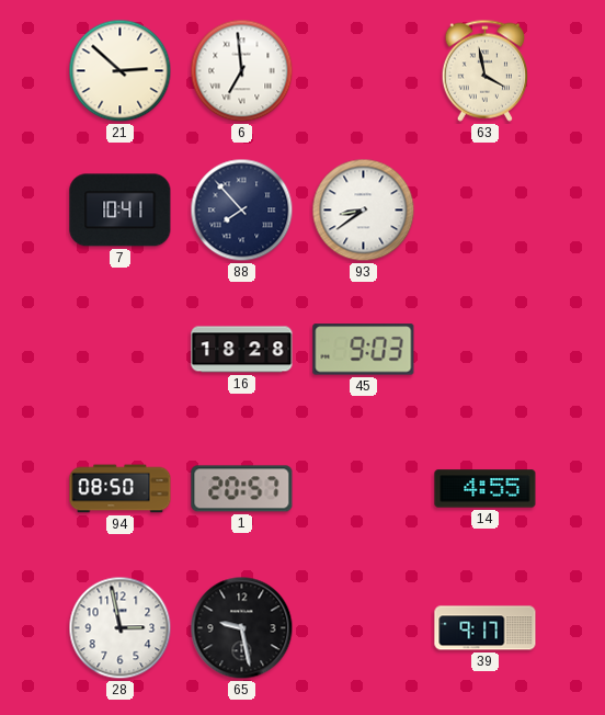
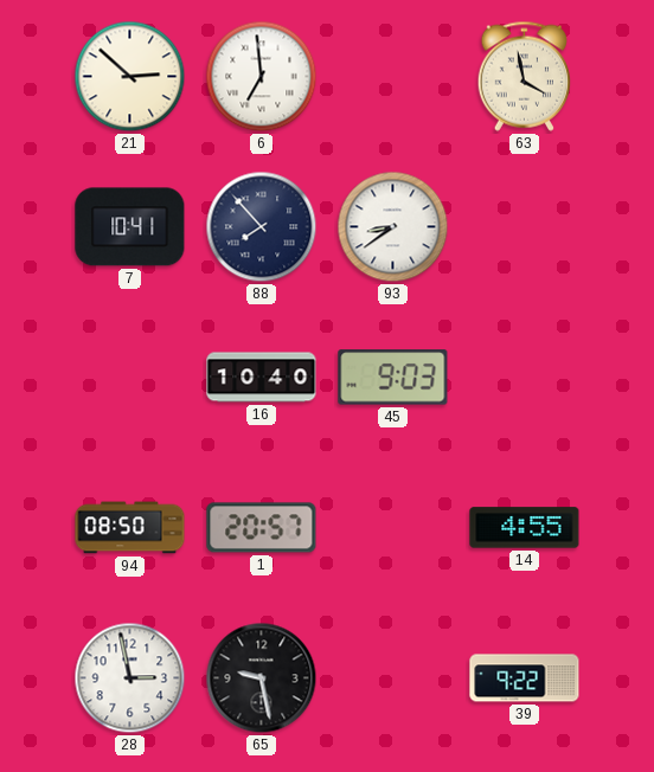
16: 18:28 -> 10:40
39: 9:17 -> 9:22
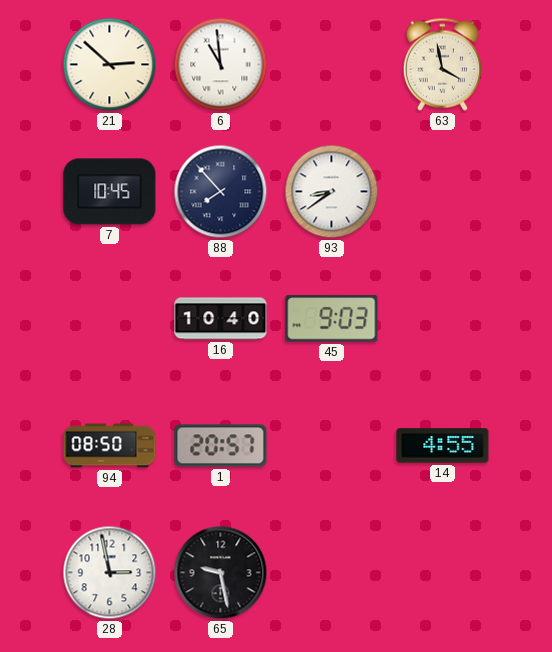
6: 6:59 -> 10:59
7: 10:41 -> 10:45
39: 9:22 -> none
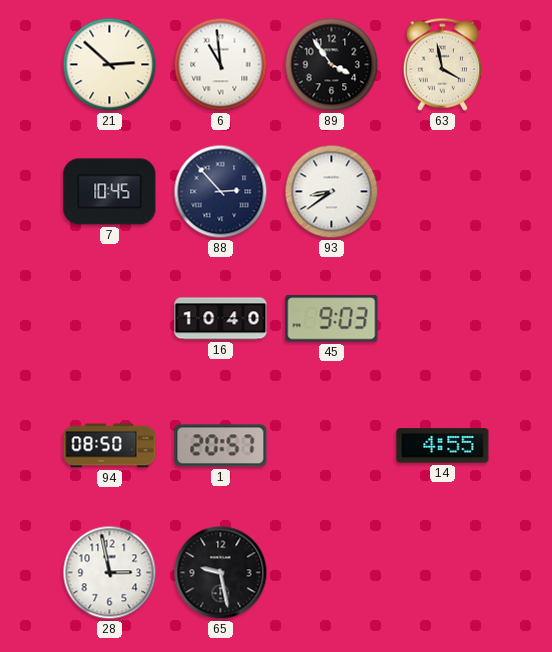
89: none -> 3:54
88: 7:53 -> 2:53
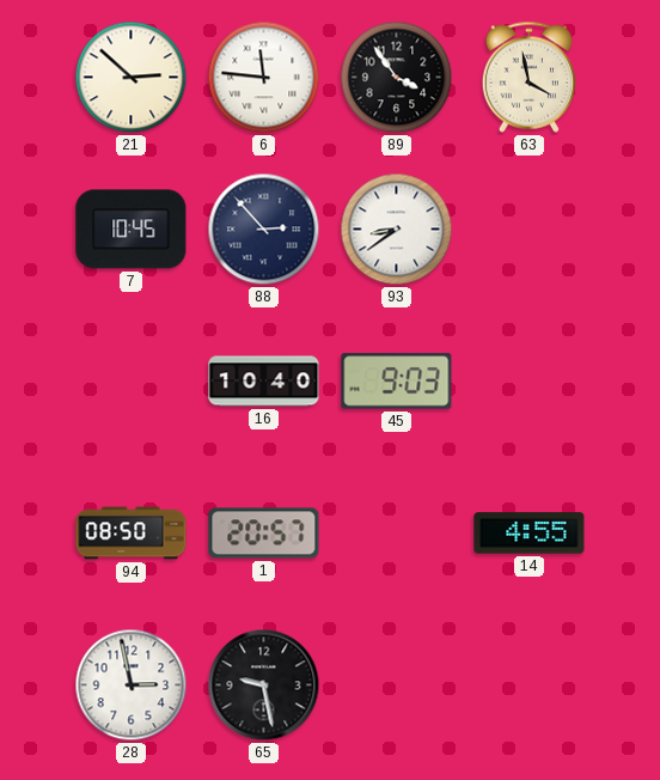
6: 10:59 -> 11:46
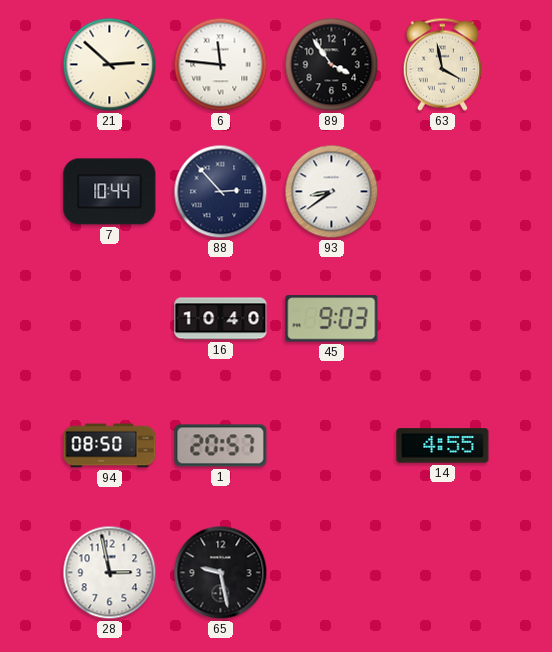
7: 10:45 -> 10:44
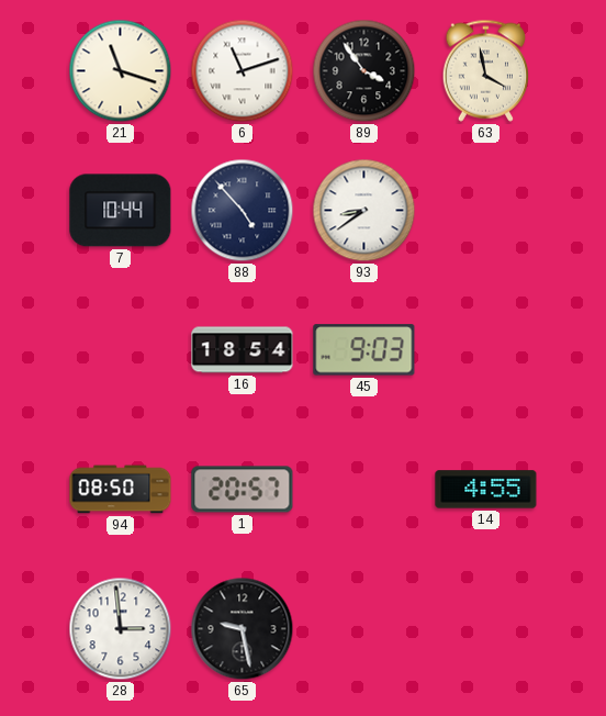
21: 2:52 -> 11:18
6: 11:46 -> 11:12
88: 2:53 -> 4:53
16: 10:40 -> 18:54
28: 2:58 -> 2:59
